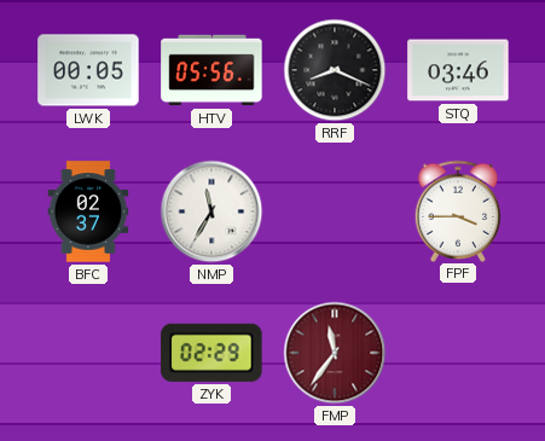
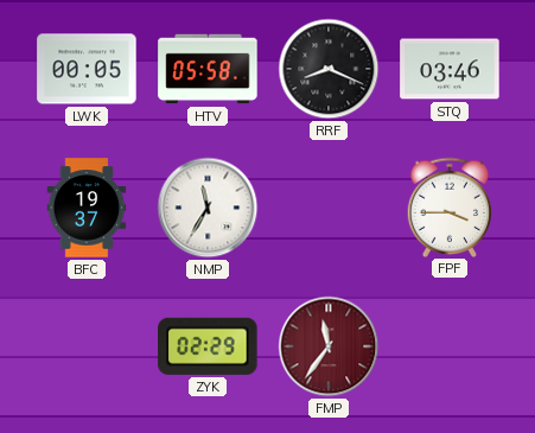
HTV: 05:56 -> 05:58
BFC: 02:37 -> 19:37
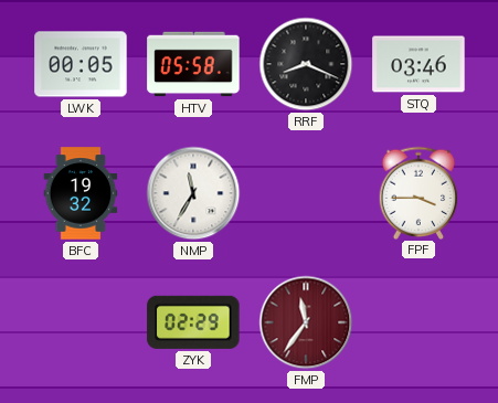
BFC: 19:37 -> 19:32
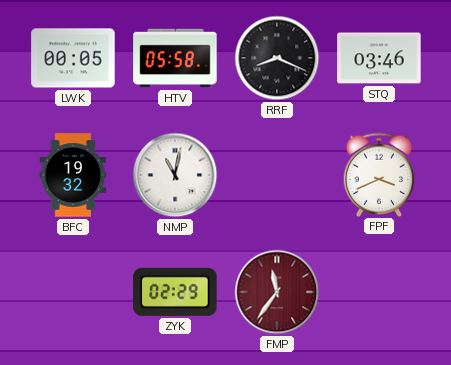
NMP: 11:35 -> 11:02
FPF: 3:45 -> 3:41
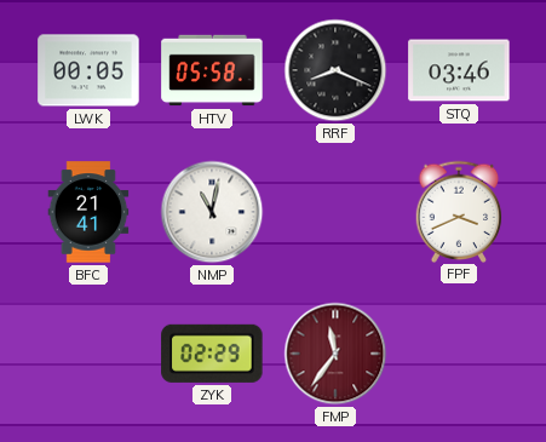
BFC: 19:32 -> 21:41
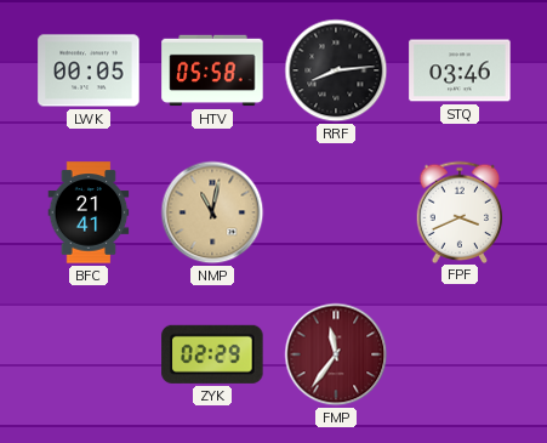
RRF: 8:19 -> 8:14
NMP dial: white -> champagne
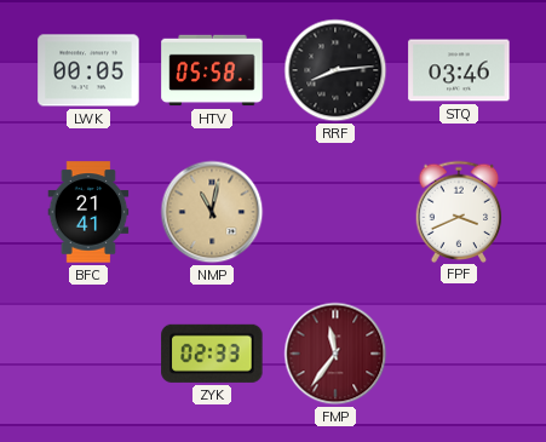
ZYK: 02:29 -> 02:33
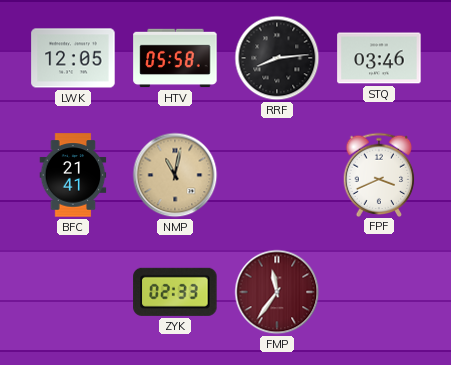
LWK: 00:05 -> 12:05
